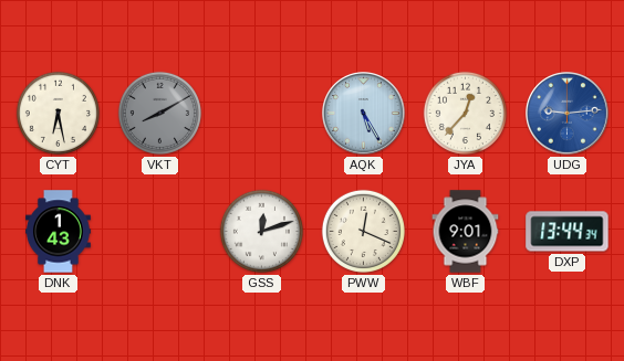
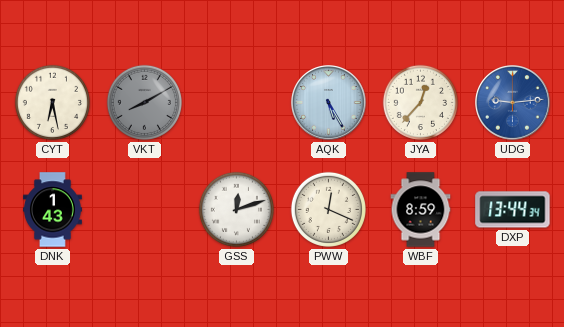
WBF: 9:01 -> 8:59
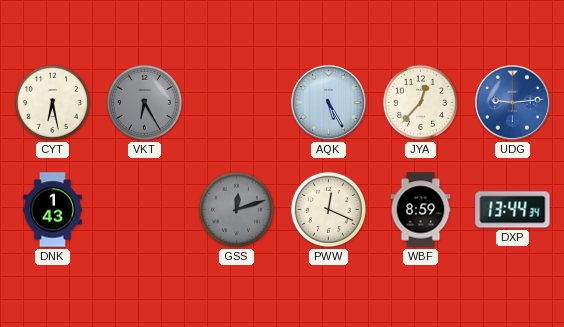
VKT: 8:10 -> 6:25
GSS dial: white -> grey
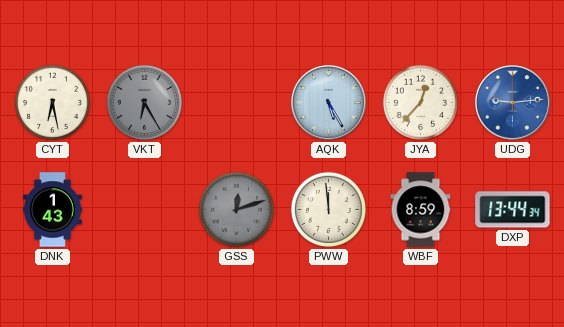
PWW: 12:19 -> 11:59
